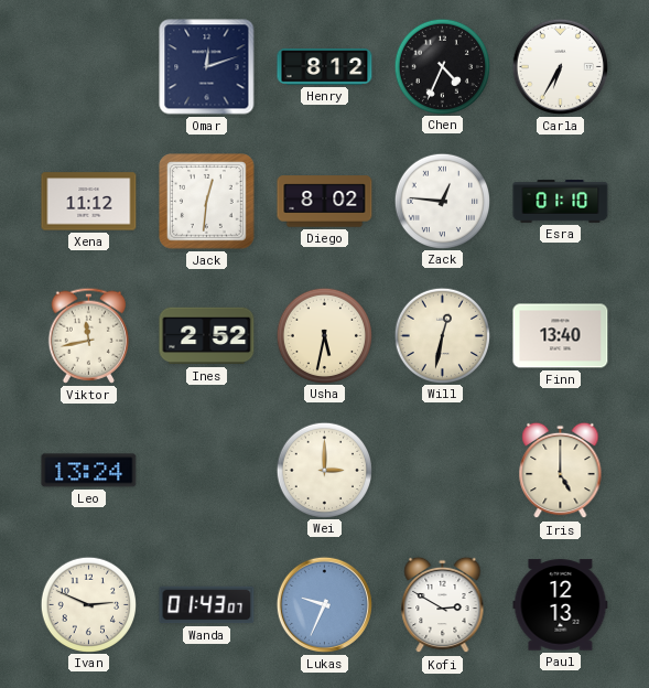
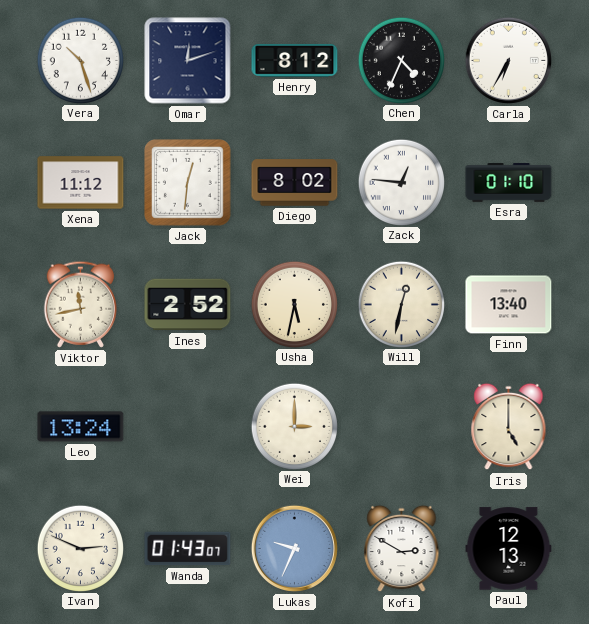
Vera: none -> 10:27
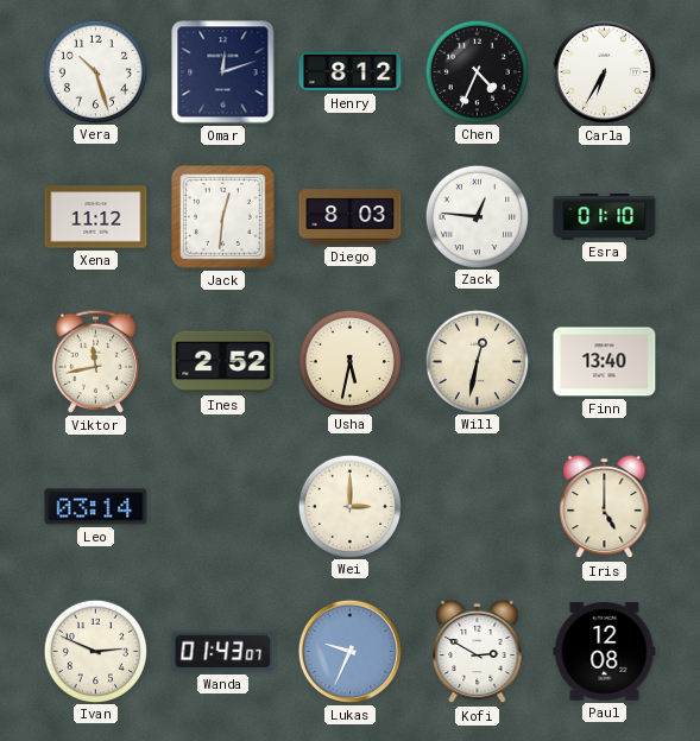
Diego: 8:02 -> 8:03
Leo: 13:24 -> 03:14
Paul: 12:13 -> 12:08
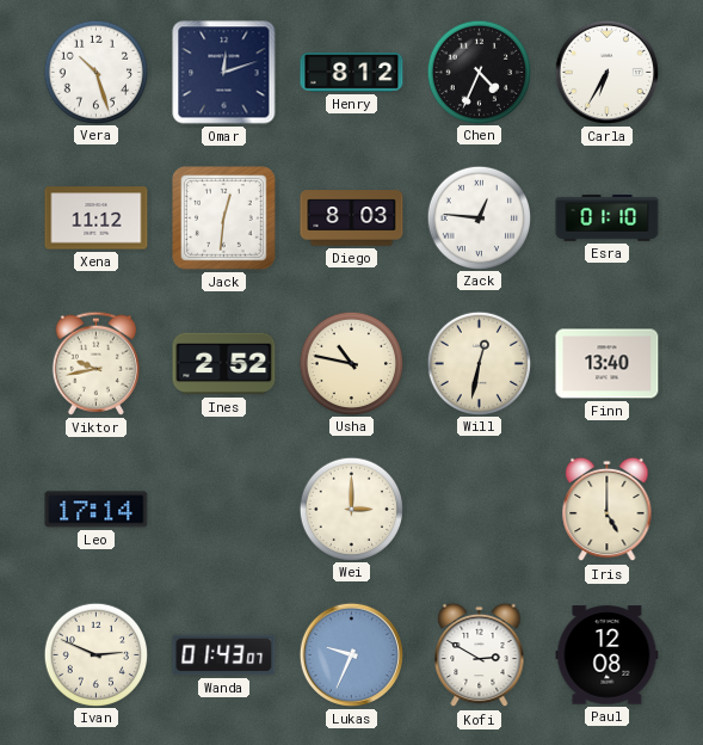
Viktor: 11:43 -> 9:43
Usha: 5:32 -> 10:47
Leo: 03:14 -> 17:14
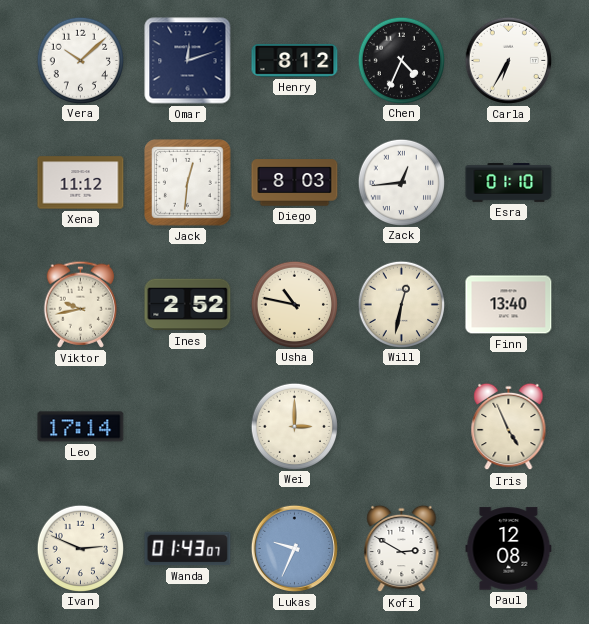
Vera: 10:27 -> 10:08
Zack: 12:46 -> 12:44
Iris: 5:00 -> 4:56
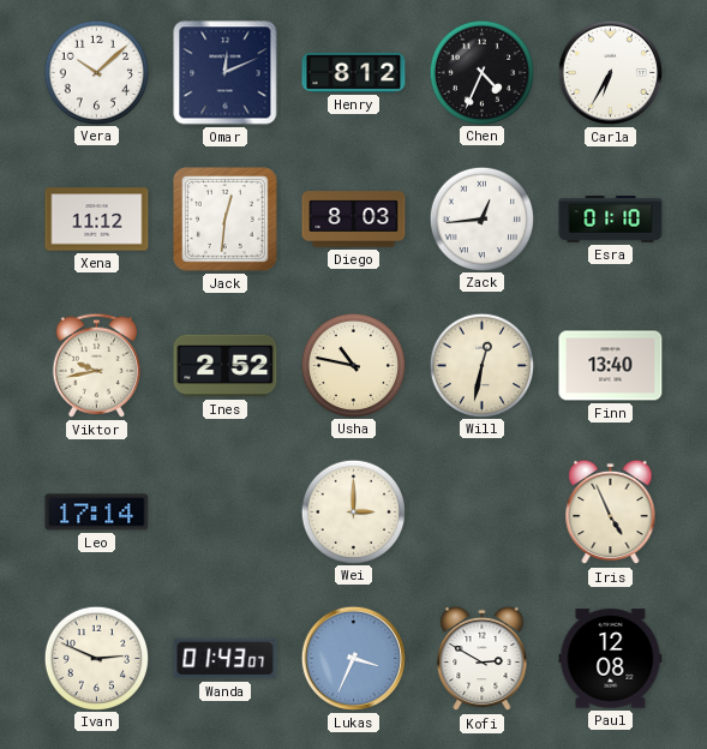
Omar: 12:12 -> 12:11
Lukas: 9:34 -> 3:34
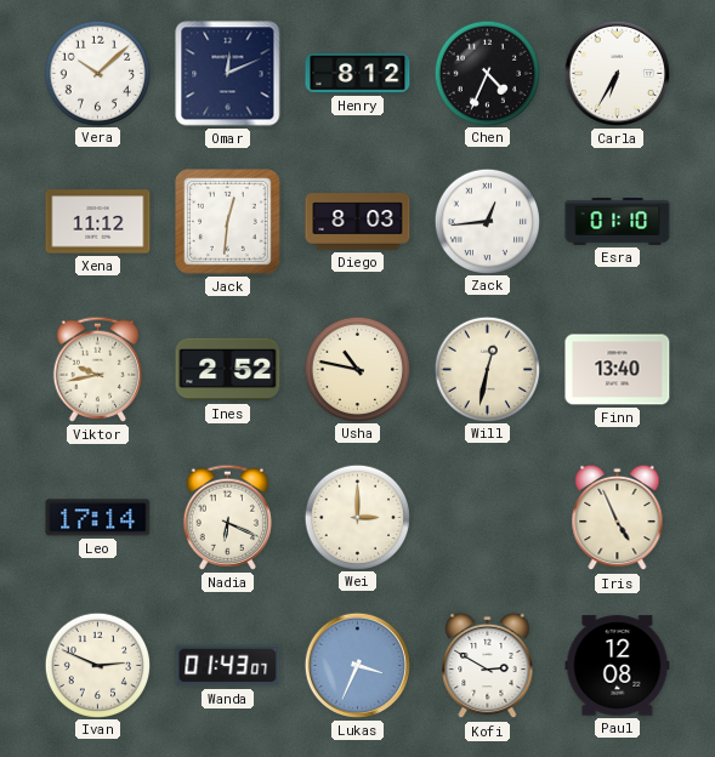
Nadia: none -> 6:19
